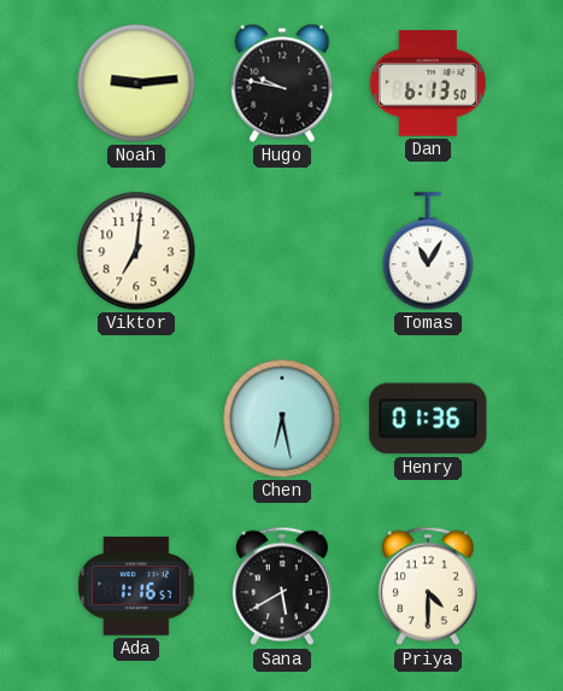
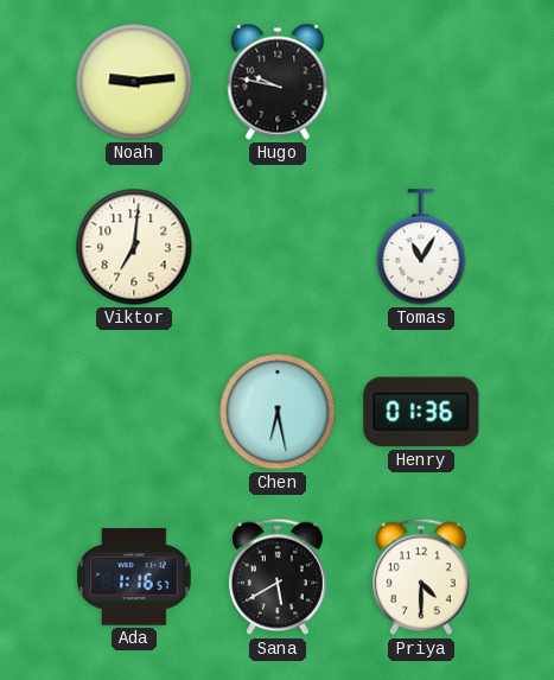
Dan: 6:13 -> none
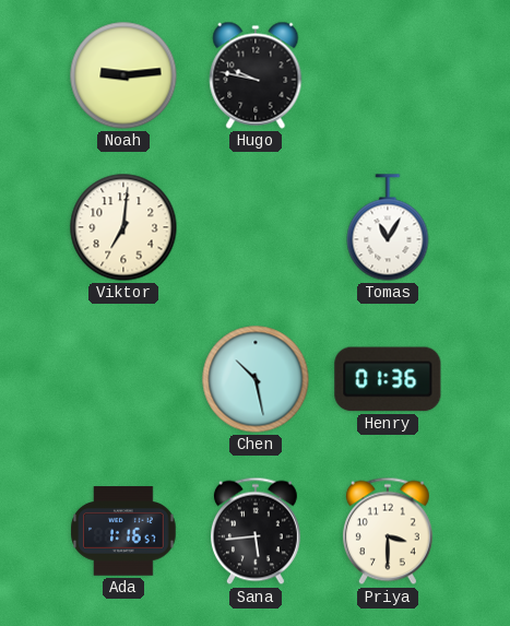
Chen: 6:28 -> 10:28
Sana: 5:40 -> 5:44
Priya: 4:30 -> 3:30
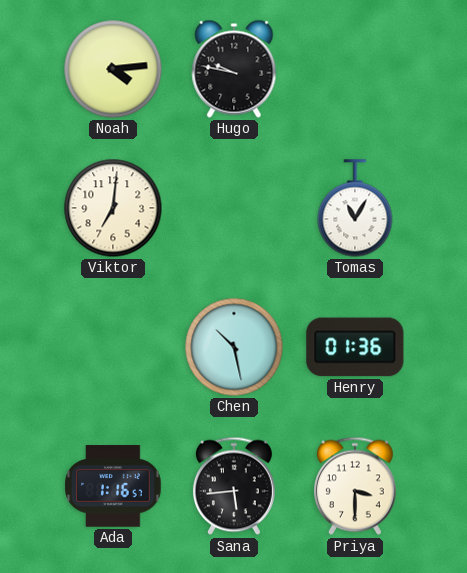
Noah: 9:14 -> 4:14
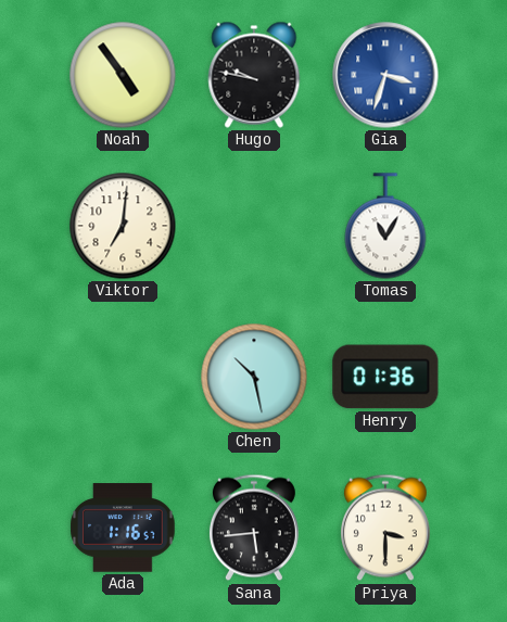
Noah: 4:14 -> 4:54
Gia: none -> 3:33
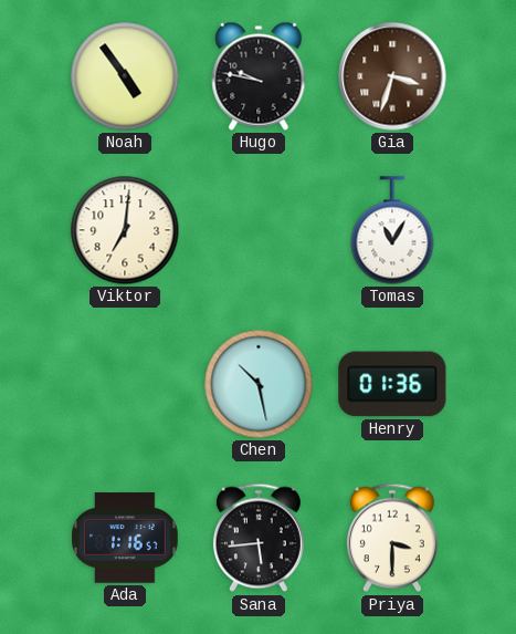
Gia dial: blue -> brown
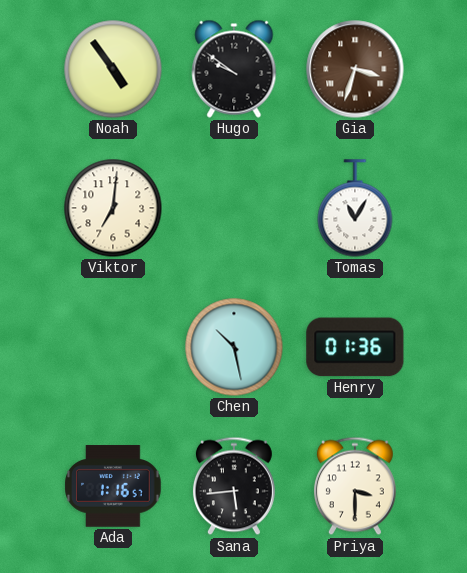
Hugo: 9:47 -> 9:51
